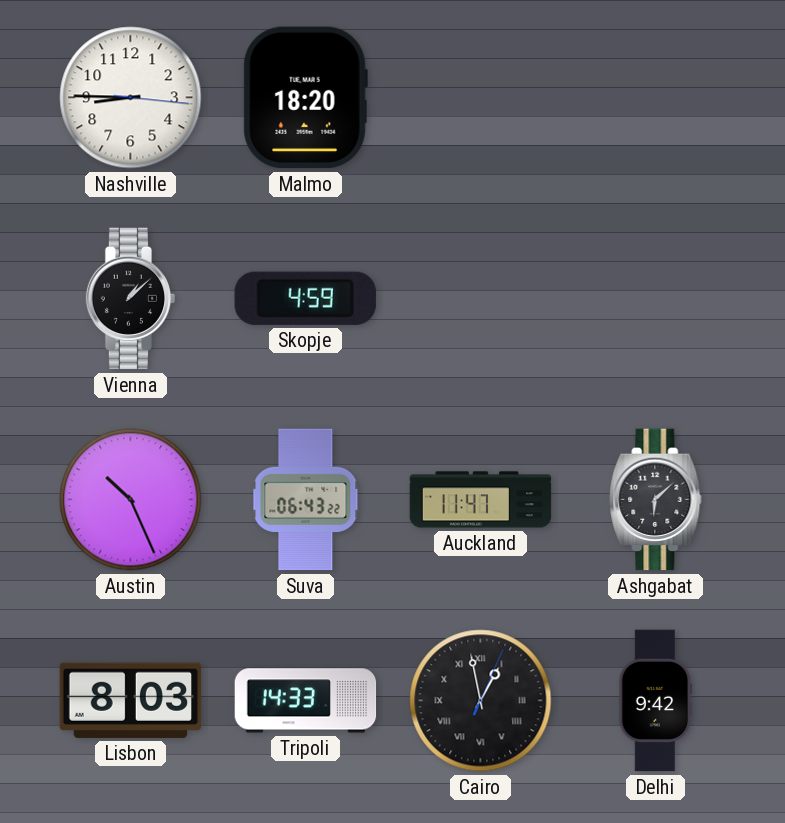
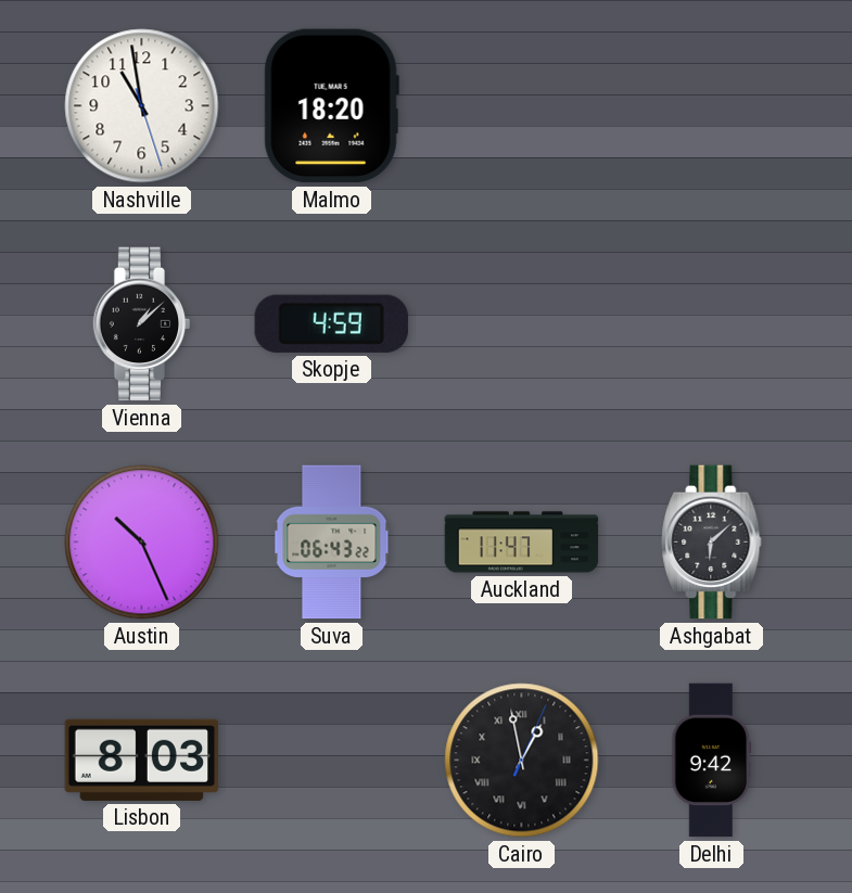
Nashville: 8:45 -> 10:58
Tripoli: 14:33 -> none
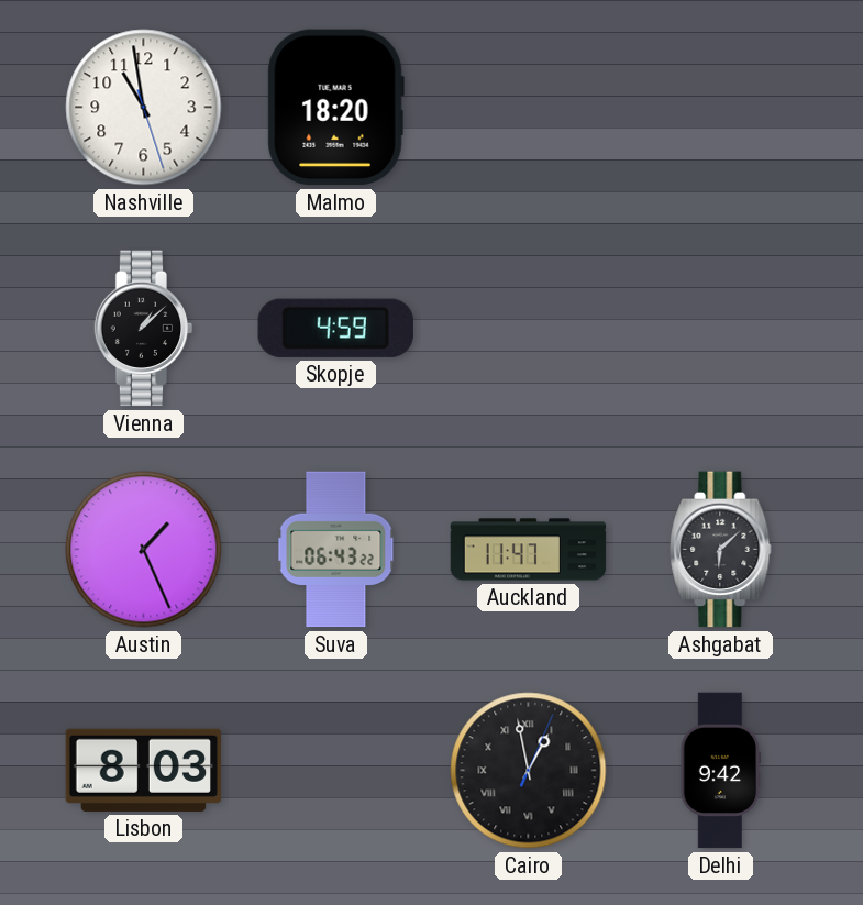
Austin: 10:26 -> 1:26
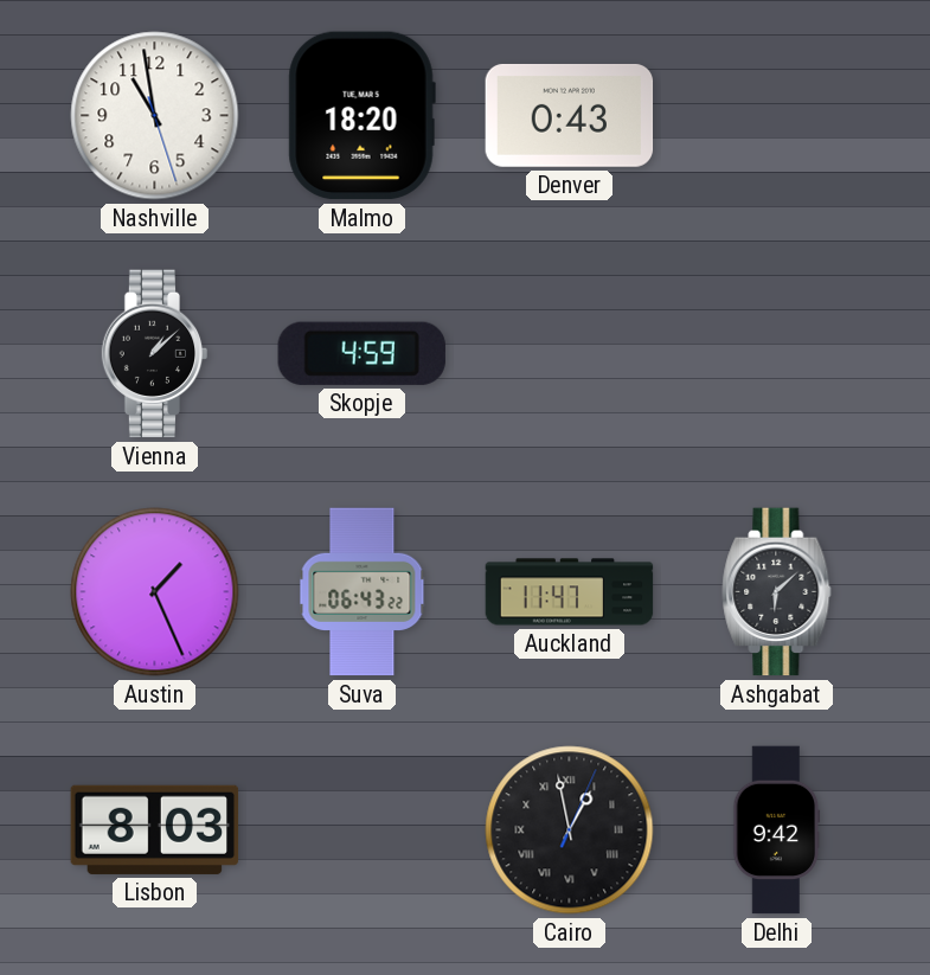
Denver: none -> 0:43
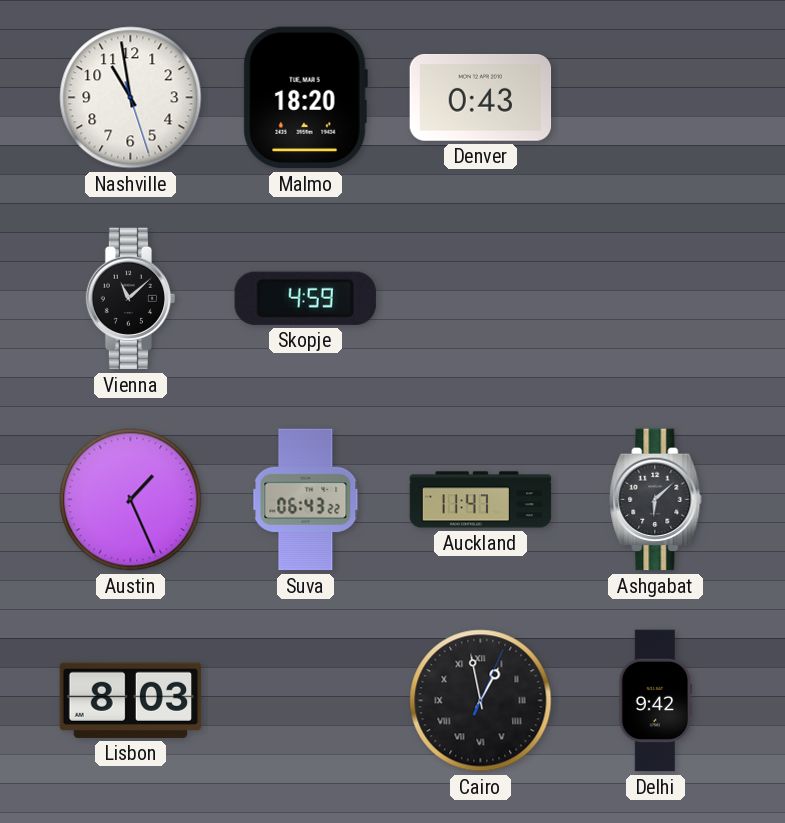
Vienna: 1:08 -> 11:08
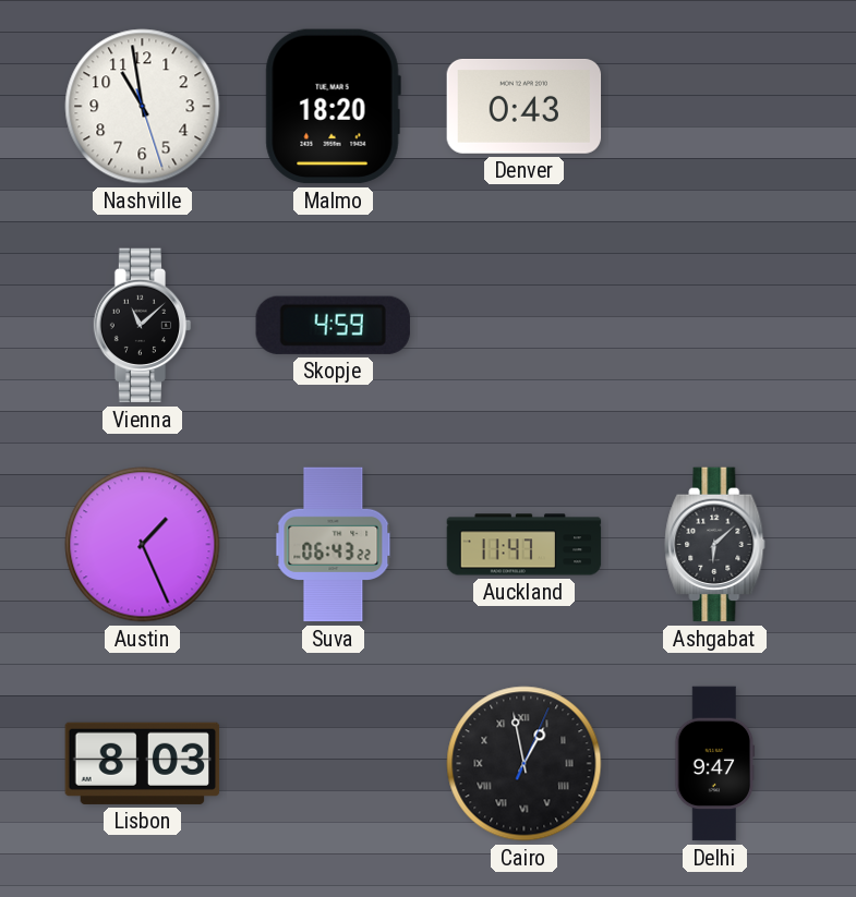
Delhi: 9:42 -> 9:47
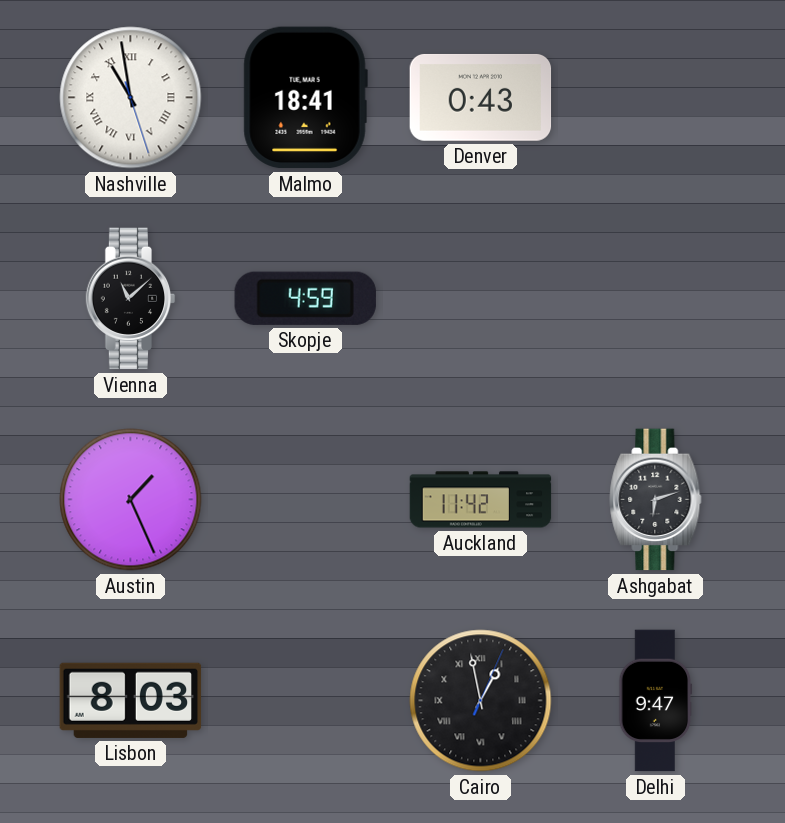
Nashville numerals: Arabic -> Roman
Malmo: 18:20 -> 18:41
Suva: 06:43 -> none
Auckland: 11:47 -> 11:42
Ashgabat: 6:08 -> 6:12
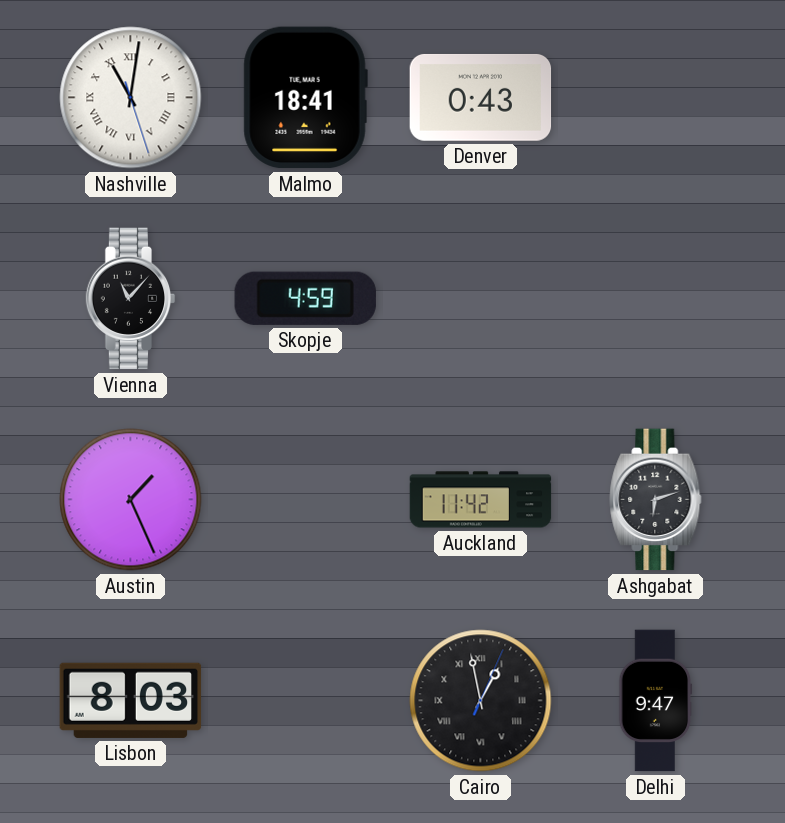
Nashville: 10:58 -> 11:01
Vienna: 11:08 -> 11:07
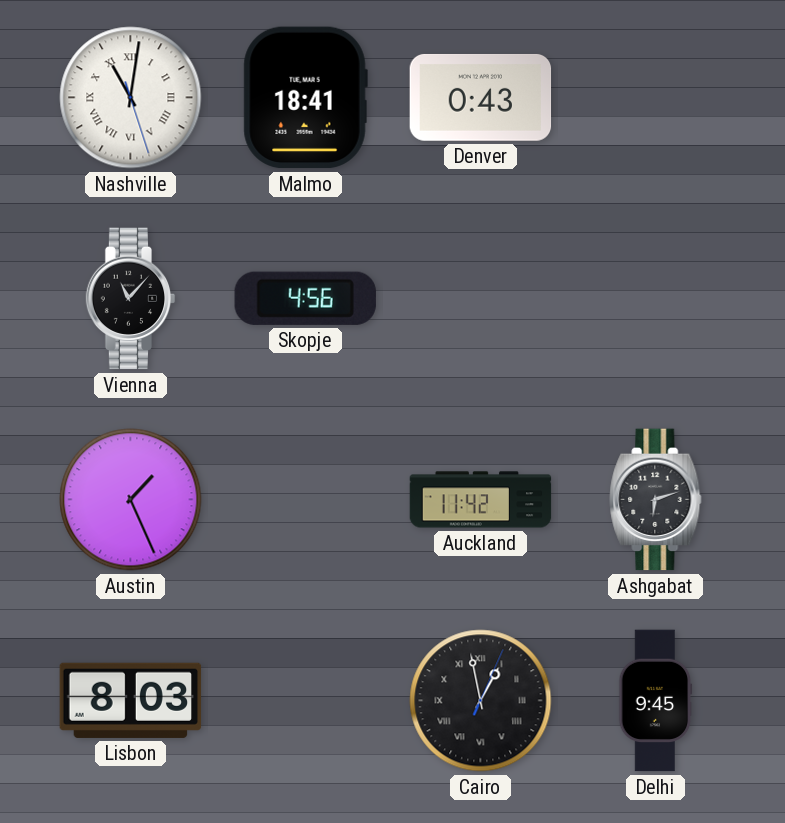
Skopje: 4:59 -> 4:56
Delhi: 9:47 -> 9:45
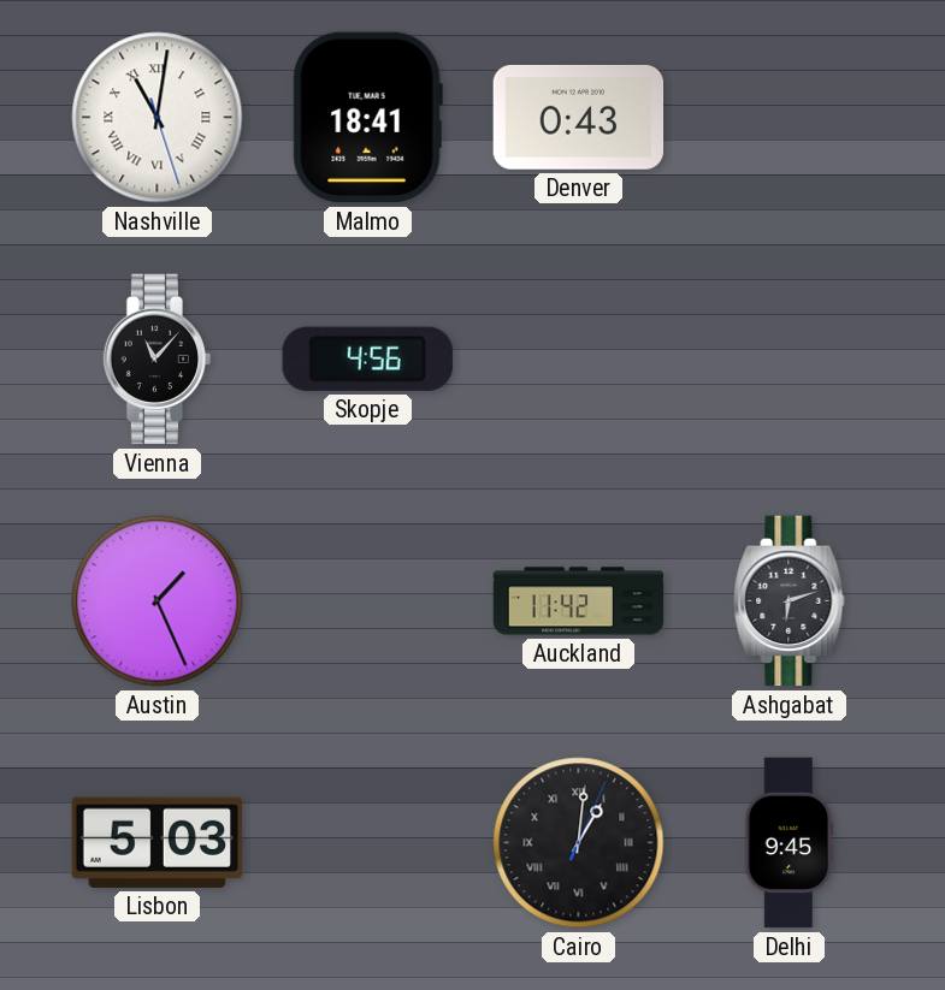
Lisbon: 8:03 -> 5:03
Cairo: 12:58 -> 1:01
